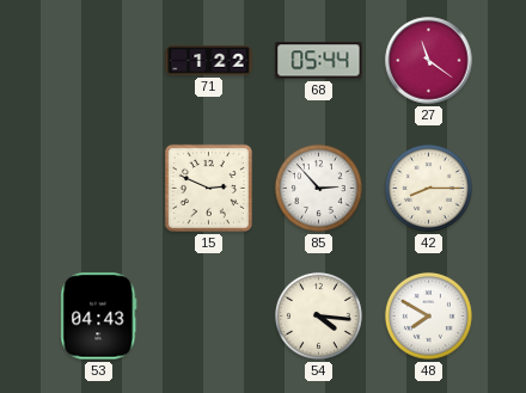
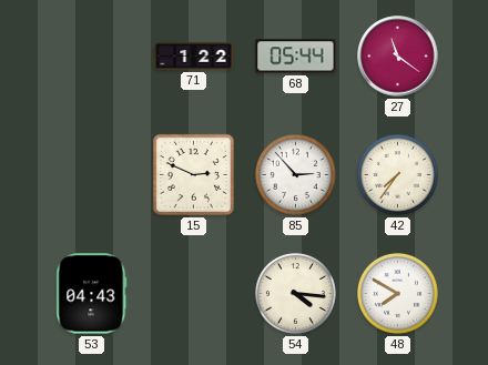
42: 8:15 -> 7:36
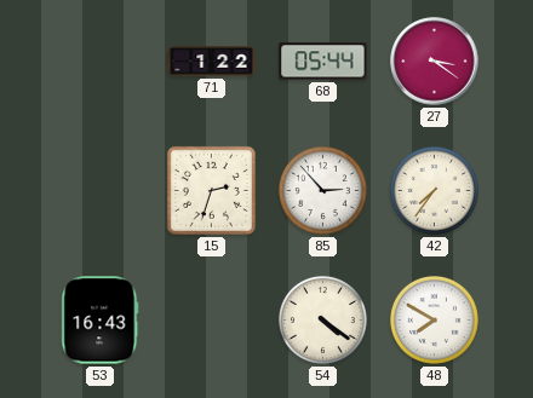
27: 11:21 -> 3:21
15: 2:49 -> 2:33
53: 04:43 -> 16:43
54: 4:16 -> 4:21
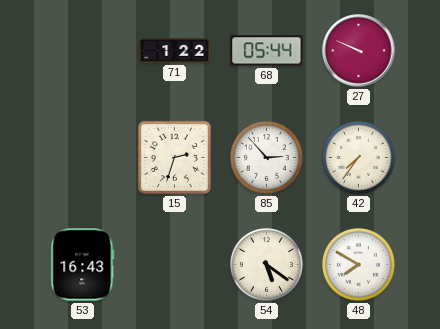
27: 3:21 -> 9:49
54: 4:21 -> 5:21
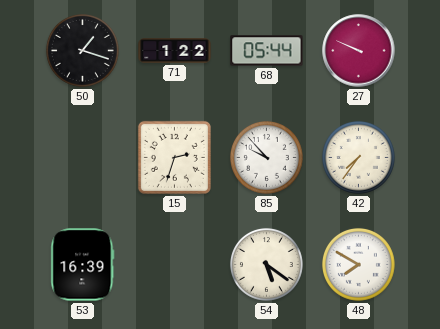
50: none -> 1:18
85: 2:53 -> 9:53
53: 16:43 -> 16:39
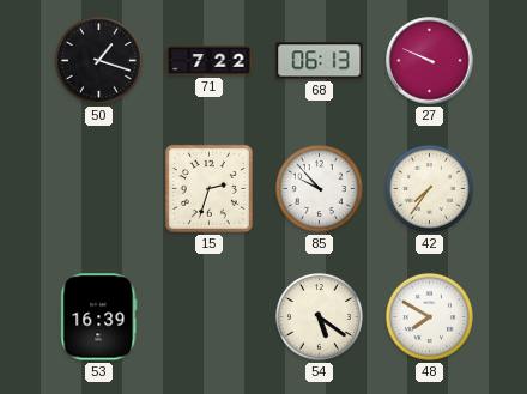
71: 1:22 -> 7:22
68: 05:44 -> 06:13
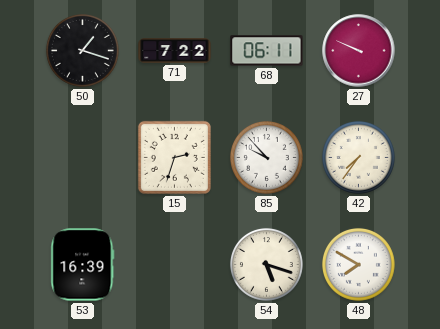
68: 06:13 -> 06:11
54: 5:21 -> 5:18
